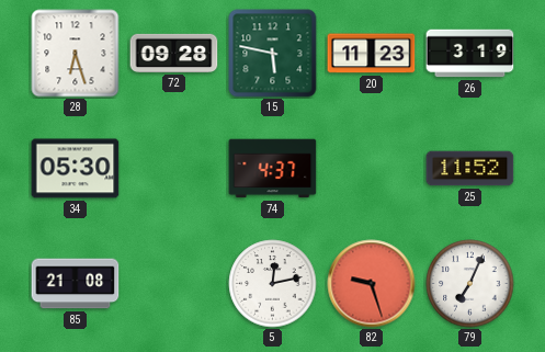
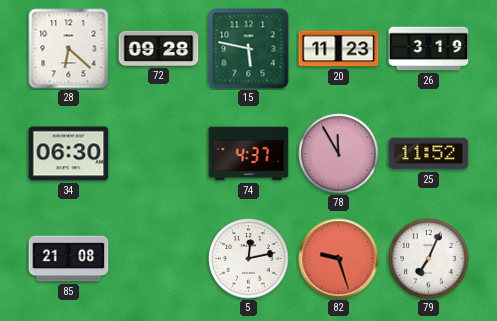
28: 6:27 -> 6:22
34: 05:30 -> 06:30
78: none -> 11:55
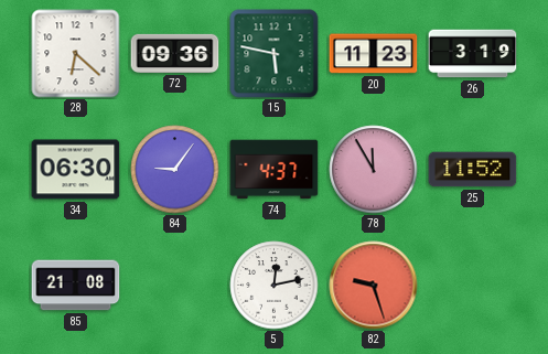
72: 09:28 -> 09:36
84: none -> 9:06
79: 7:04 -> none
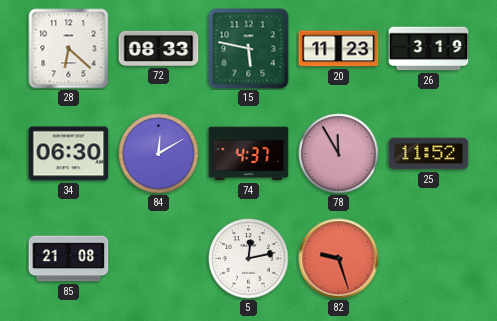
72: 09:36 -> 08:33
84: 9:06 -> 12:10
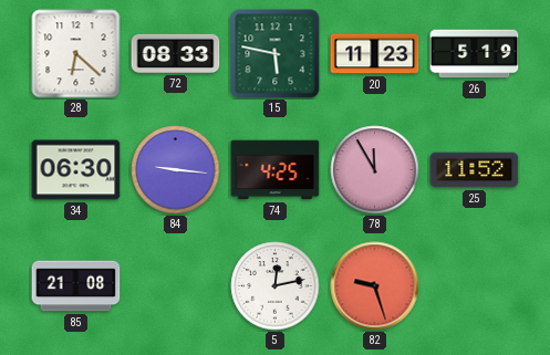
26: 3:19 -> 5:19
84: 12:10 -> 9:16
74: 4:37 -> 4:25
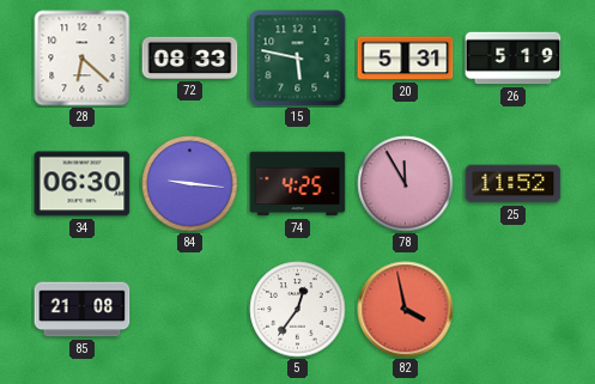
20: 11:23 -> 5:31
5: 12:13 -> 12:36
82: 9:27 -> 3:58
